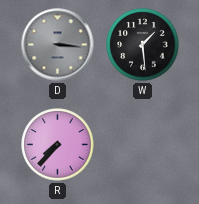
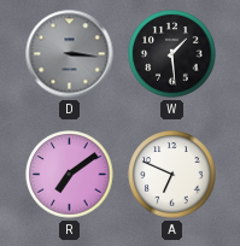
R: 7:37 -> 7:09
A: none -> 6:49
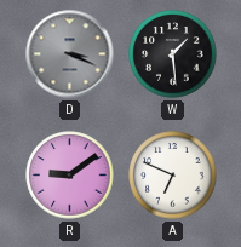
D: 3:16 -> 3:19
R: 7:09 -> 9:09
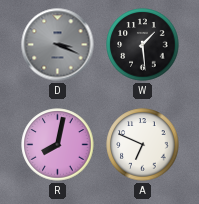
R: 9:09 -> 8:02
